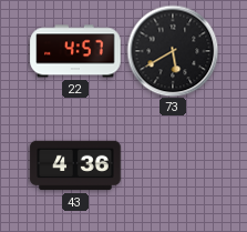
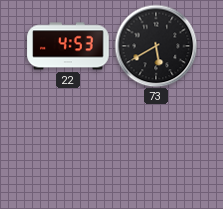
22: 4:57 -> 4:53
43: 4:36 -> none
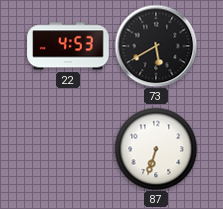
87: none -> 6:33
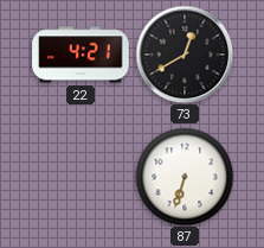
22: 4:53 -> 4:21
73: 5:40 -> 12:40
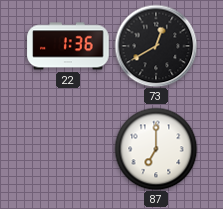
22: 4:21 -> 1:36
87: 6:33 -> 7:00
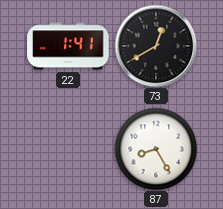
22: 1:36 -> 1:41
87: 7:00 -> 8:25
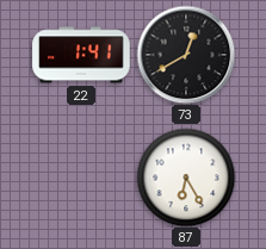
87: 8:25 -> 6:25
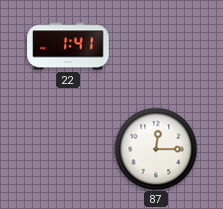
73: 12:40 -> none
87: 6:25 -> 12:15
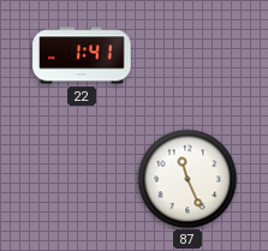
87: 12:15 -> 11:26
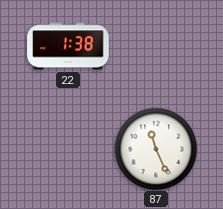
22: 1:41 -> 1:38
